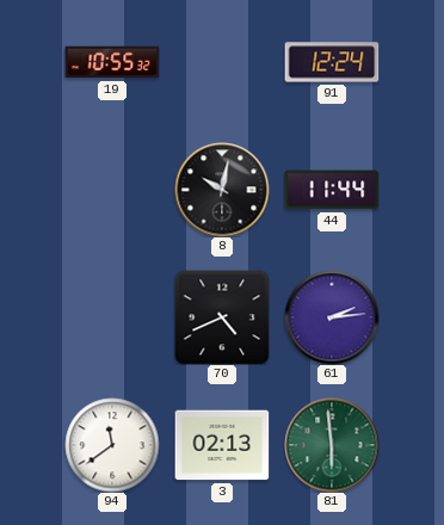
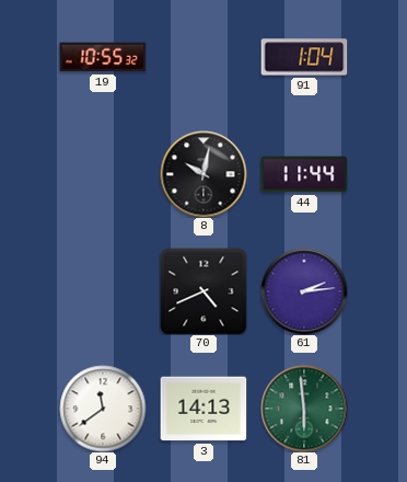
91: 12:24 -> 1:04
3: 02:13 -> 14:13
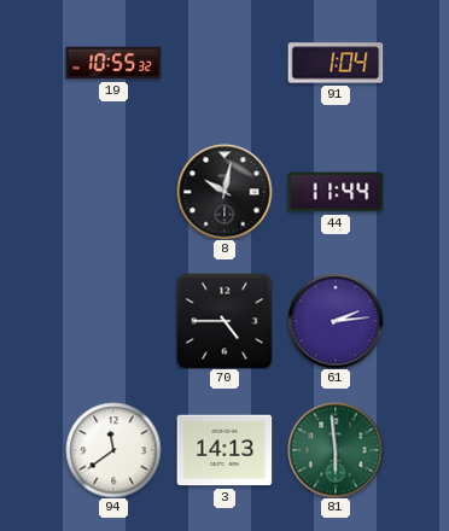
70: 4:41 -> 4:45
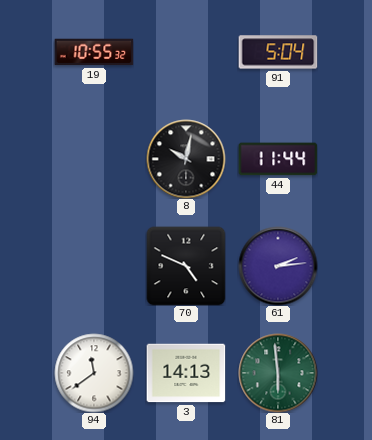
91: 1:04 -> 5:04
70: 4:45 -> 4:49
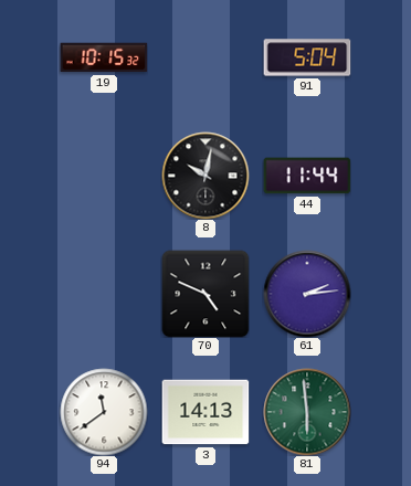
19: 10:55 -> 10:15
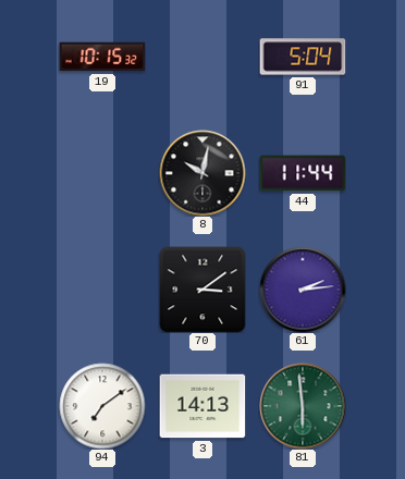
70: 4:49 -> 3:09
94: 11:39 -> 7:09
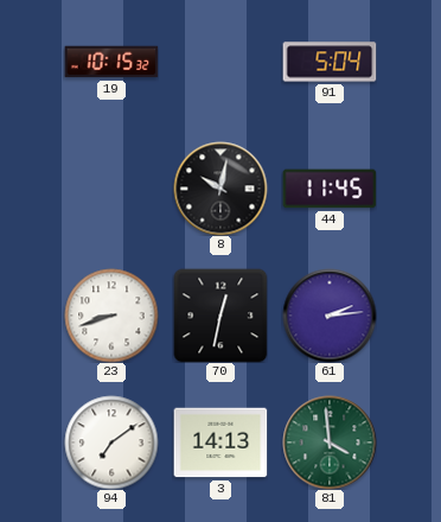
44: 11:44 -> 11:45
23: none -> 8:42
70: 3:09 -> 12:32
81: 5:59 -> 3:59
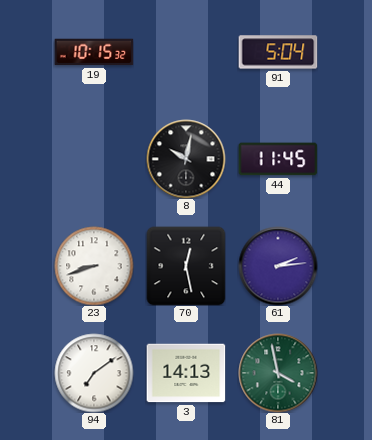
70: 12:32 -> 12:28
81: 3:59 -> 3:58
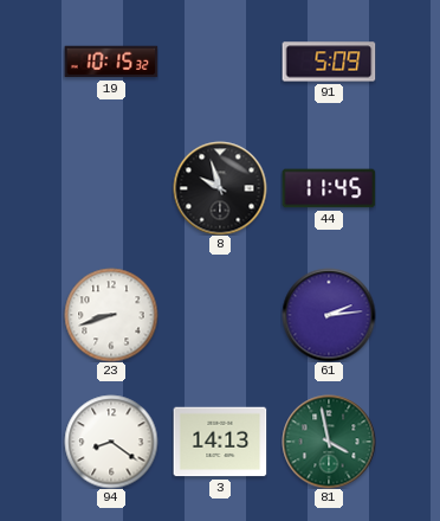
91: 5:04 -> 5:09
8: 10:02 -> 9:57
70: 12:28 -> none
94: 7:09 -> 8:21
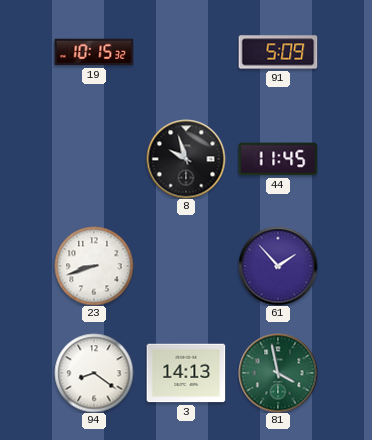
61: 2:14 -> 1:53
